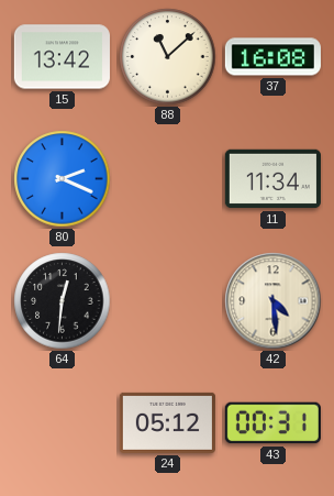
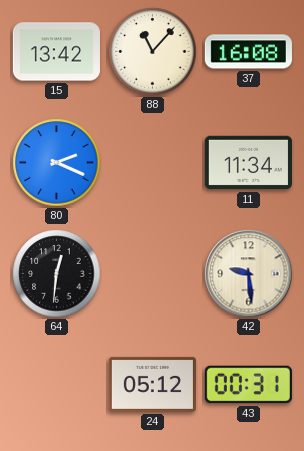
88: 11:08 -> 11:07
42: 4:29 -> 9:29
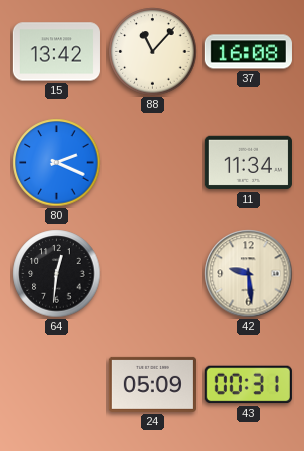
24: 05:12 -> 05:09
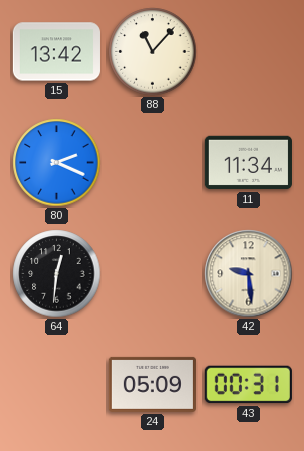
37: 16:08 -> none
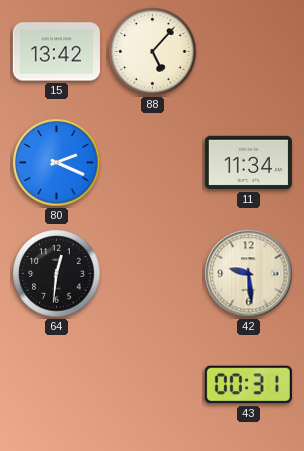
88: 11:07 -> 5:07
24: 05:09 -> none
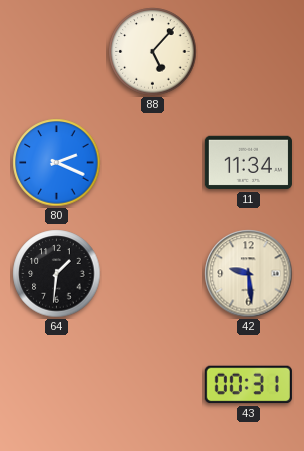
15: 13:42 -> none
64: 12:31 -> 1:31
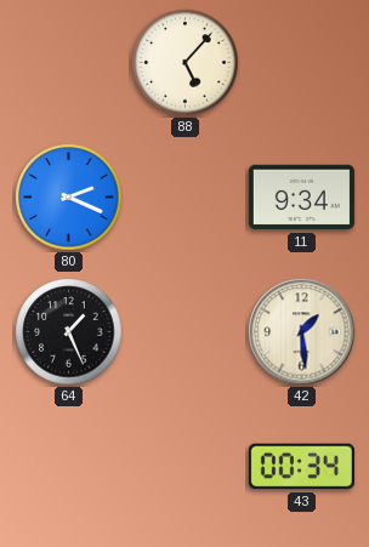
11: 11:34 -> 9:34
64: 1:31 -> 1:26
42: 9:29 -> 1:29
43: 00:31 -> 00:34
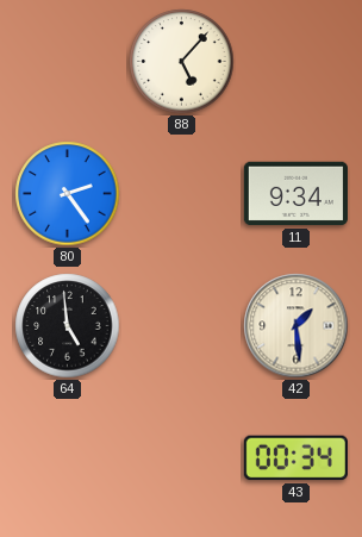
80: 2:19 -> 2:24
64: 1:26 -> 4:59
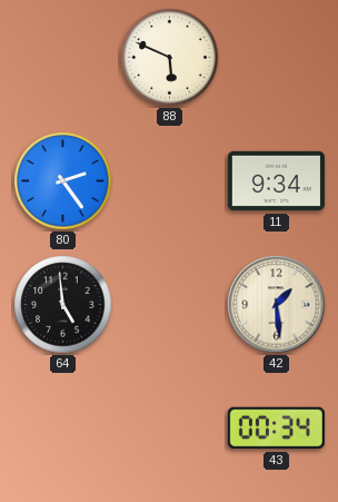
88: 5:07 -> 5:49
